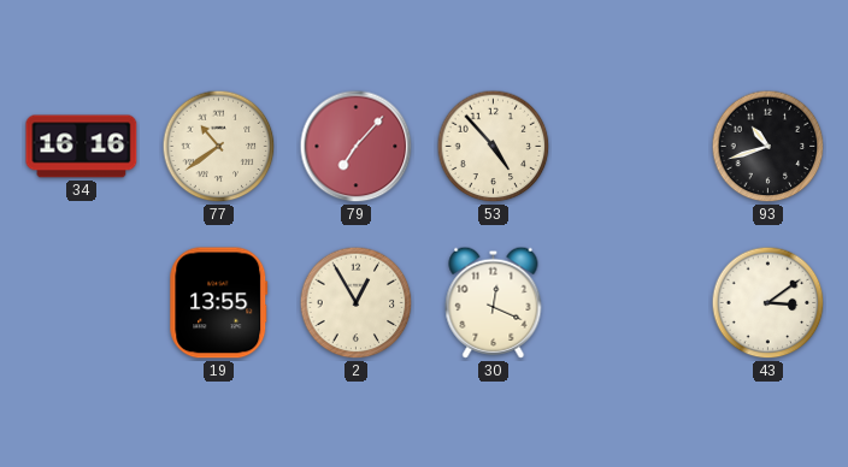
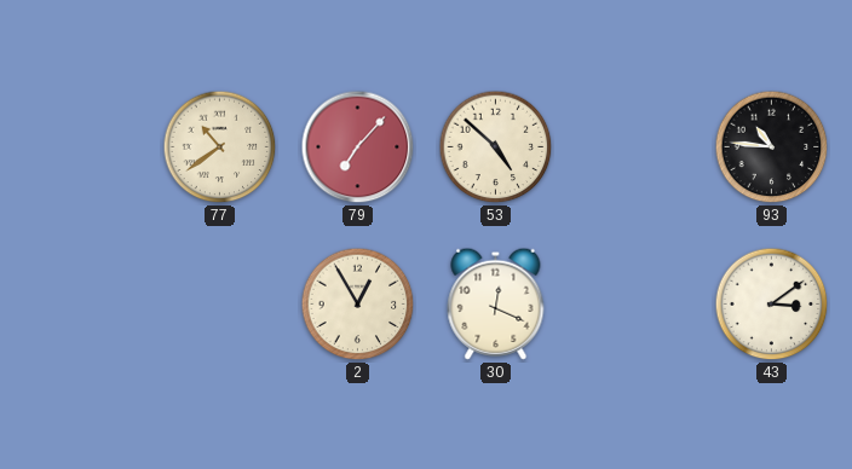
34: 16:16 -> none
53: 4:53 -> 4:52
93: 10:42 -> 10:46
19: 13:55 -> none
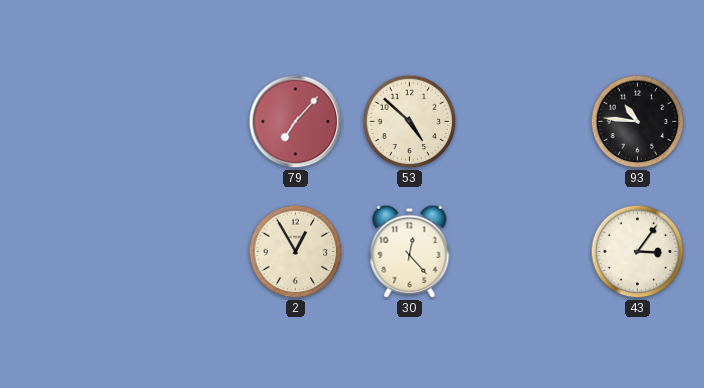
77: 10:39 -> none
30: 12:19 -> 12:23
43: 3:09 -> 3:06
